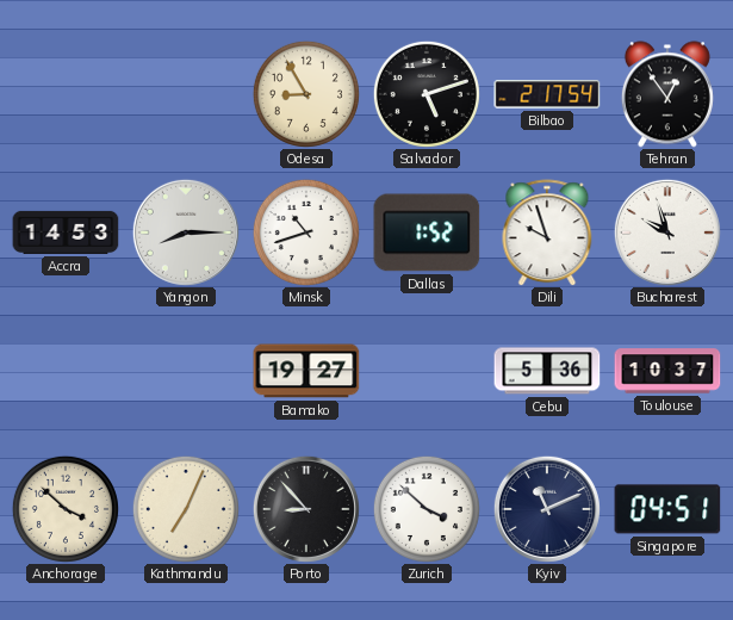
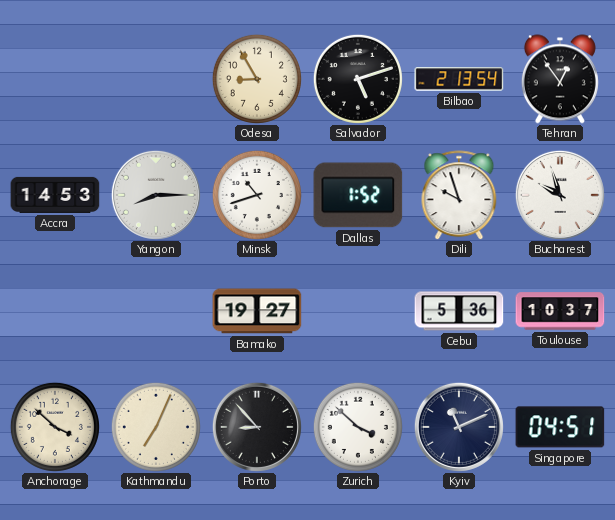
Bilbao: 2:17 -> 2:13
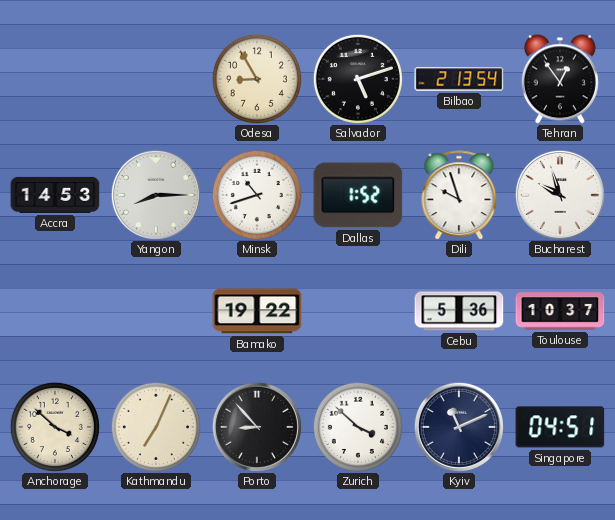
Bamako: 19:27 -> 19:22
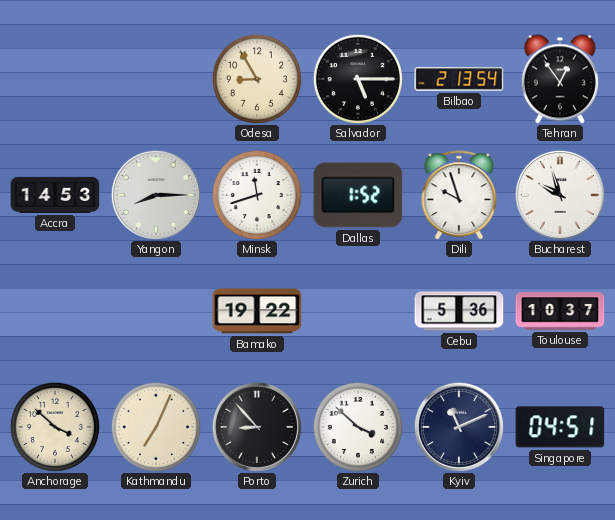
Salvador: 5:12 -> 5:15
Minsk: 10:42 -> 11:42
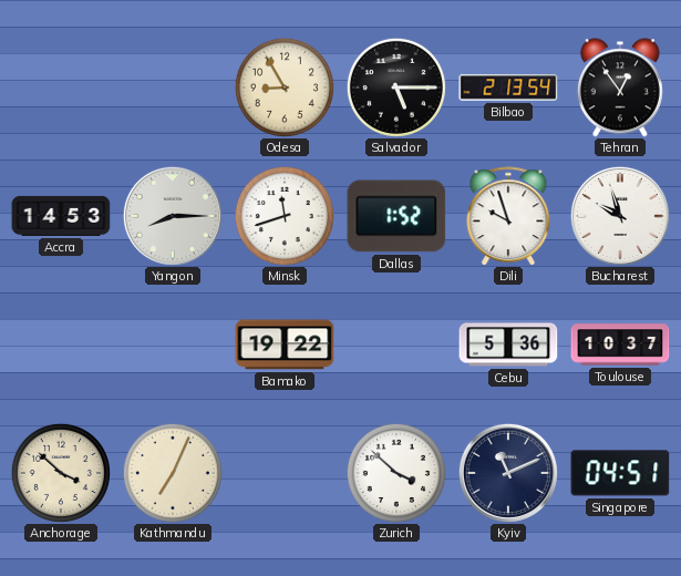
Porto: 8:53 -> none
